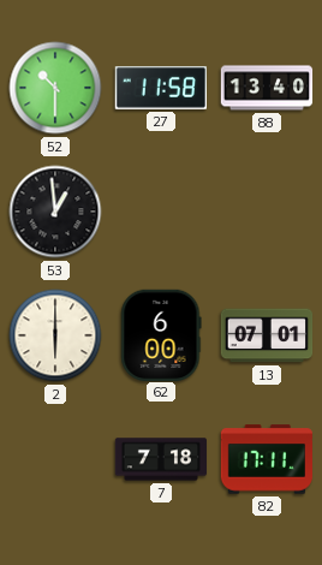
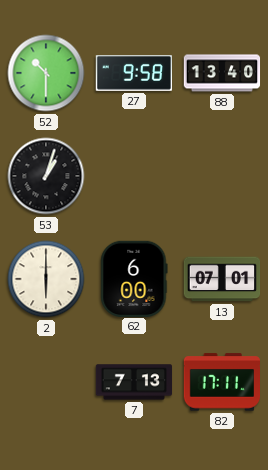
27: 11:58 -> 9:58
53: 12:59 -> 1:03
7: 7:18 -> 7:13
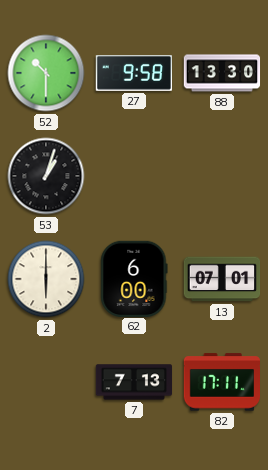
88: 13:40 -> 13:30
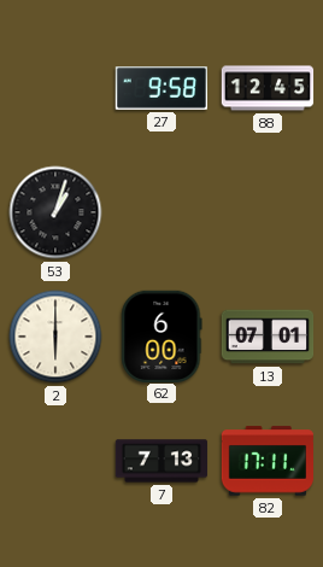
52: 10:30 -> none
88: 13:30 -> 12:45
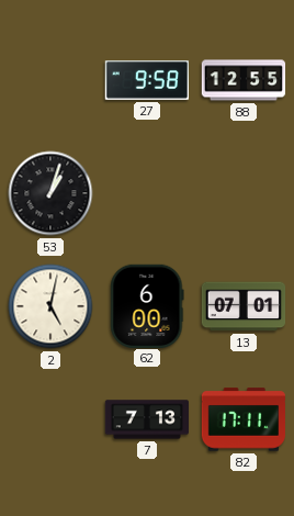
88: 12:45 -> 12:55
2: 6:00 -> 5:02
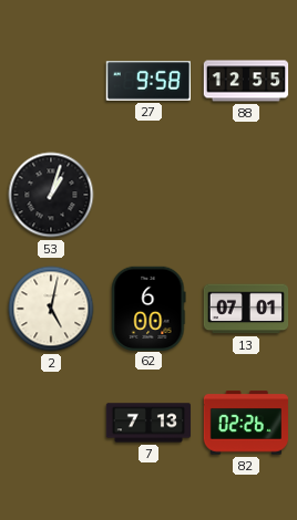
82: 17:11 -> 02:26
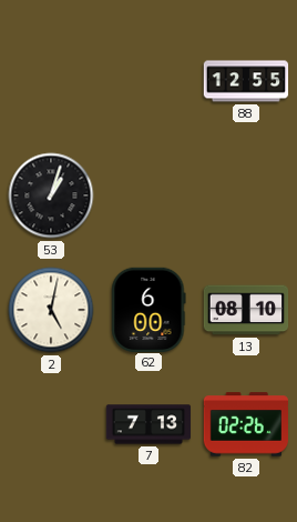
27: 9:58 -> none
13: 07:01 -> 08:10
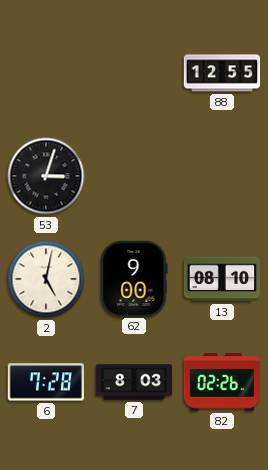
53: 1:03 -> 3:03
62: 6:00 -> 9:00
6: none -> 7:28
7: 7:13 -> 8:03
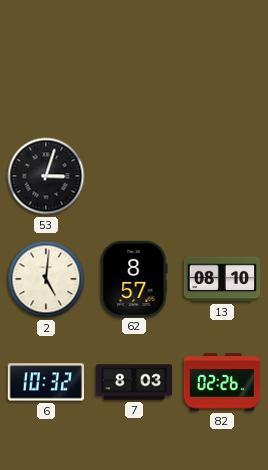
88: 12:55 -> none
2: 5:02 -> 5:01
62: 9:00 -> 8:57
6: 7:28 -> 10:32
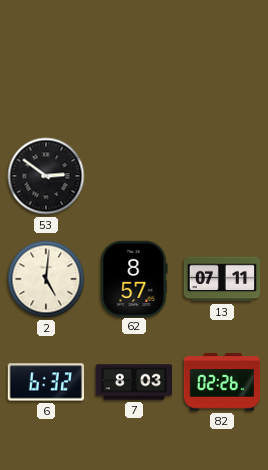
53: 3:03 -> 2:51
13: 08:10 -> 07:11
6: 10:32 -> 6:32
